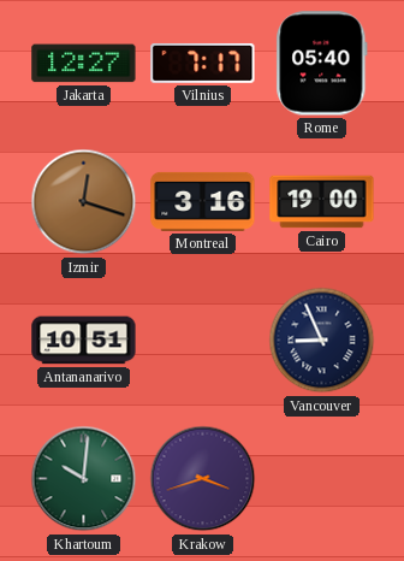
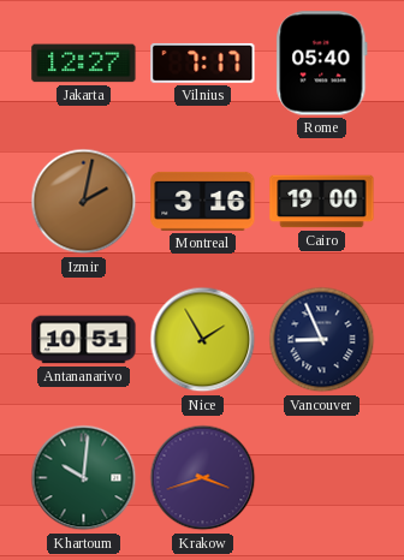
Izmir: 12:18 -> 2:02
Nice: none -> 1:55
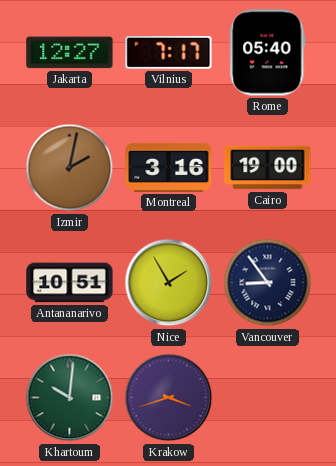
Vancouver: 8:56 -> 8:54
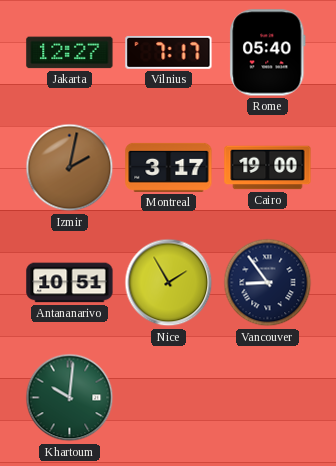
Montreal: 3:16 -> 3:17
Krakow: 3:42 -> none
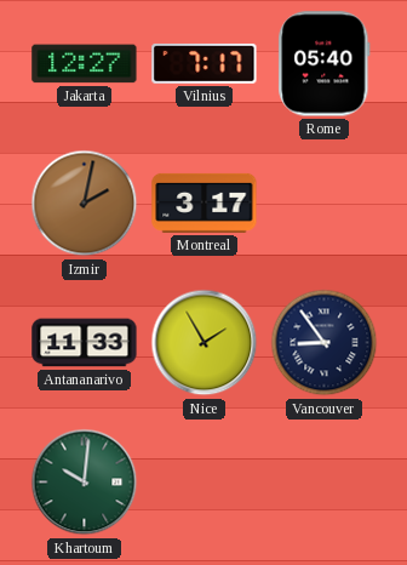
Cairo: 19:00 -> none
Antananarivo: 10:51 -> 11:33
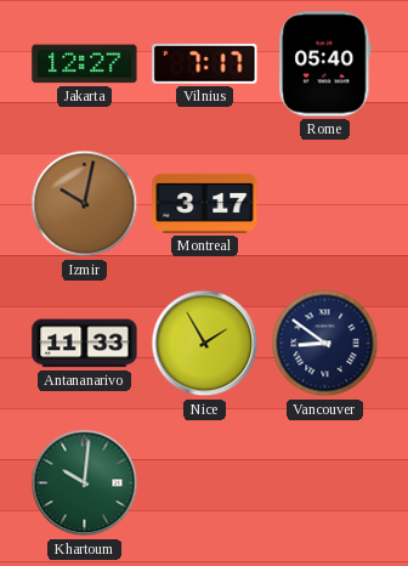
Izmir: 2:02 -> 10:02
Vancouver: 8:54 -> 8:51
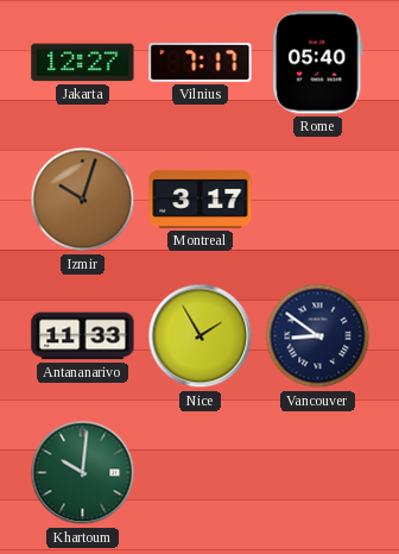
Izmir: 10:02 -> 10:03
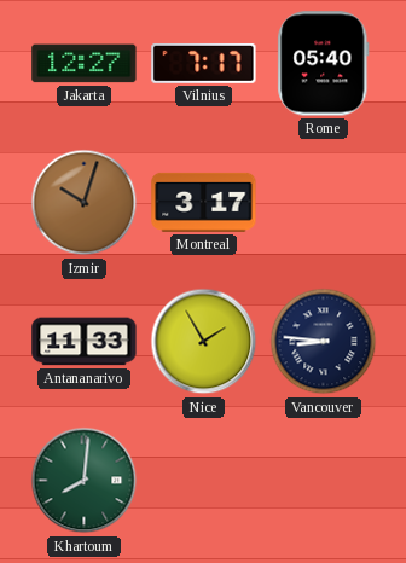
Vancouver: 8:51 -> 8:46
Khartoum: 10:01 -> 8:01
